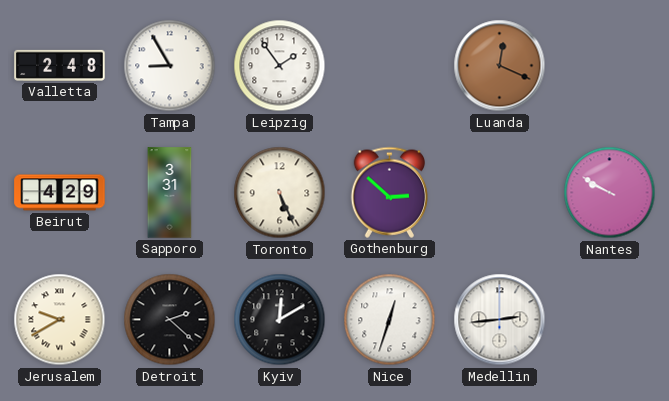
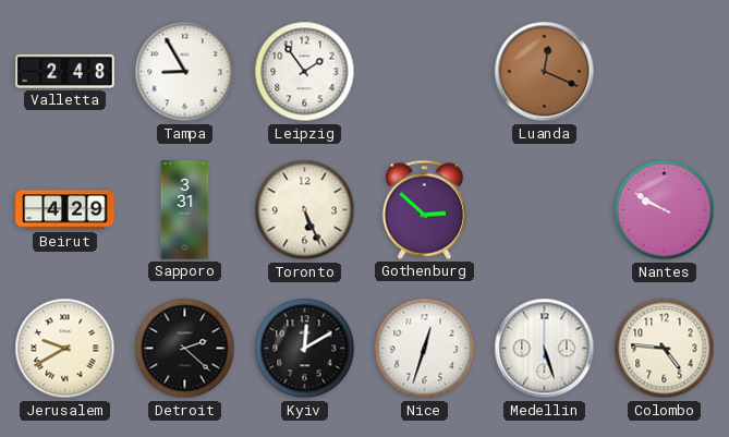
Medellin: 2:44 -> 5:27
Colombo: none -> 4:46
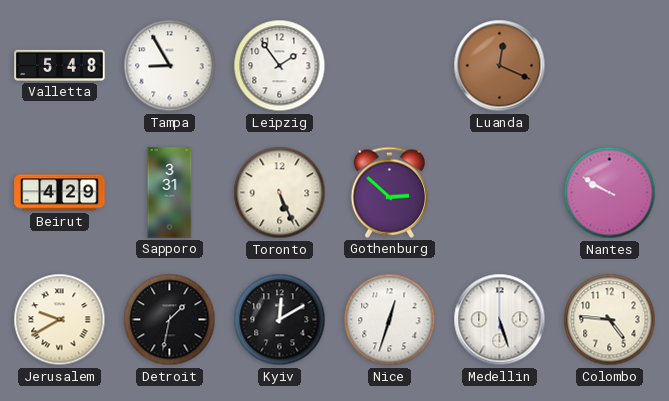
Valletta: 2:48 -> 5:48
Detroit: 2:22 -> 1:32
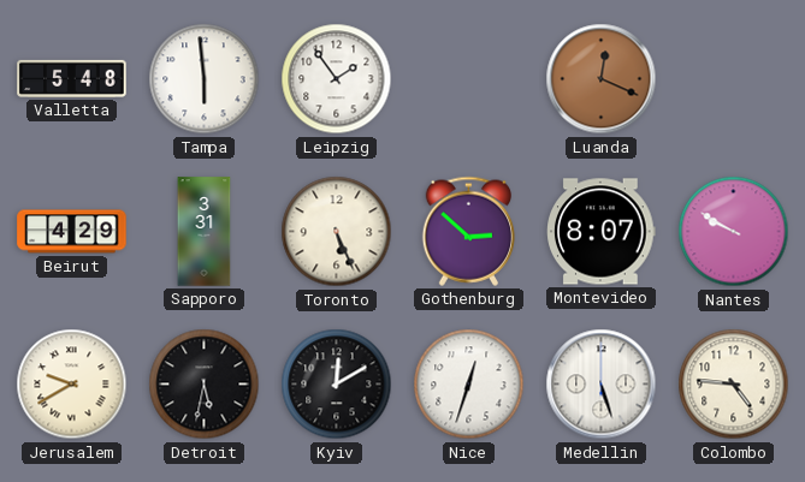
Tampa: 8:55 -> 5:59
Montevideo: none -> 8:07
Detroit: 1:32 -> 5:32
